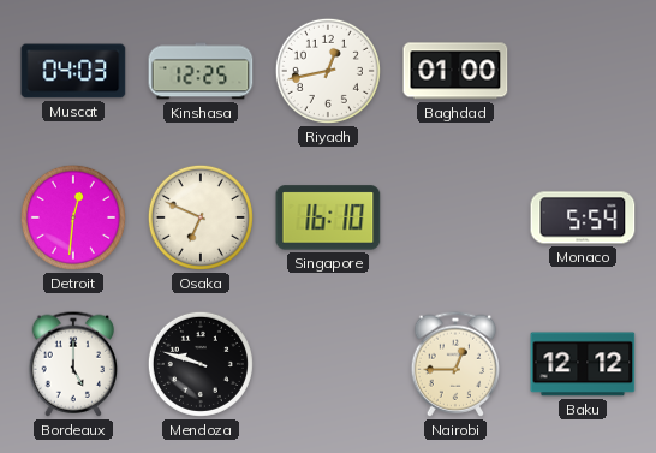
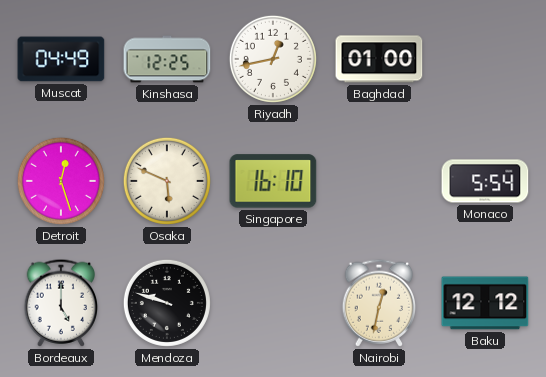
Muscat: 04:03 -> 04:49
Detroit: 12:31 -> 12:27
Osaka: 6:49 -> 5:49
Nairobi: 12:45 -> 12:32
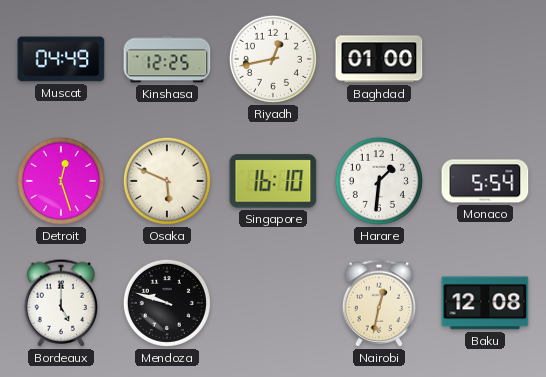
Harare: none -> 1:31
Baku: 12:12 -> 12:08
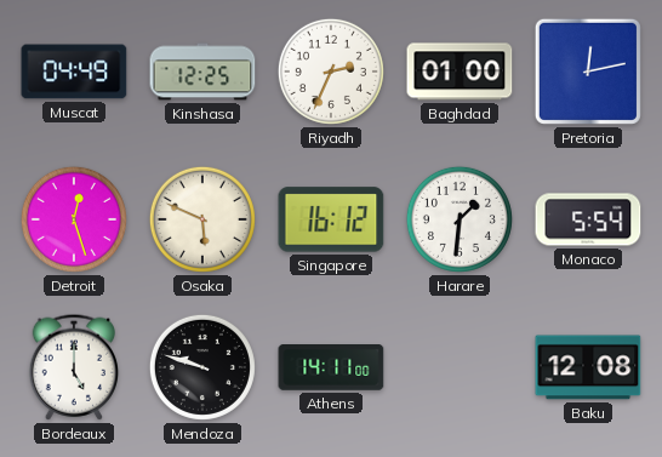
Riyadh: 12:43 -> 2:34
Pretoria: none -> 12:13
Singapore: 16:10 -> 16:12
Athens: none -> 14:11
Nairobi: 12:32 -> none
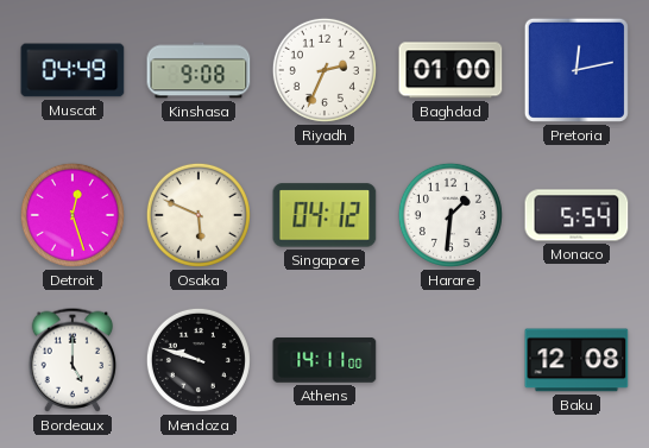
Kinshasa: 12:25 -> 9:08
Singapore: 16:12 -> 04:12
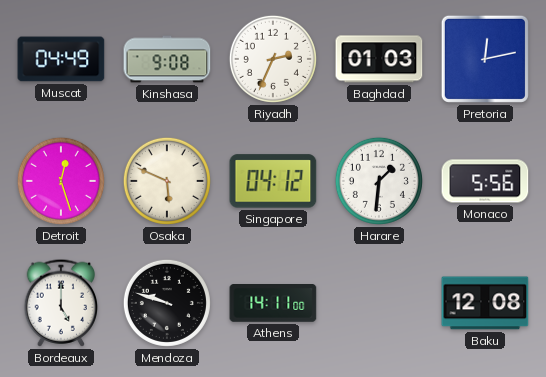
Baghdad: 01:00 -> 01:03
Monaco: 5:54 -> 5:56
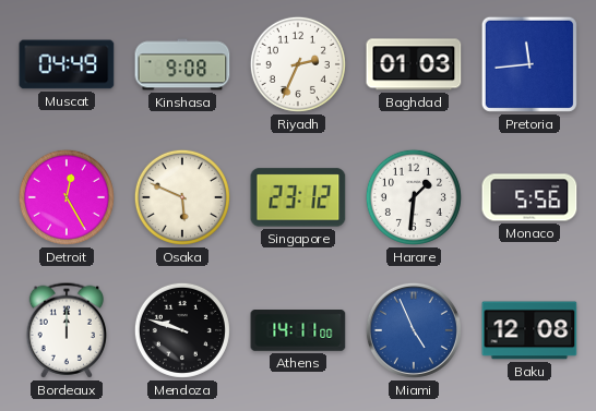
Pretoria: 12:13 -> 11:44
Detroit: 12:27 -> 12:25
Singapore: 04:12 -> 23:12
Bordeaux: 5:00 -> 12:00
Miami: none -> 4:56
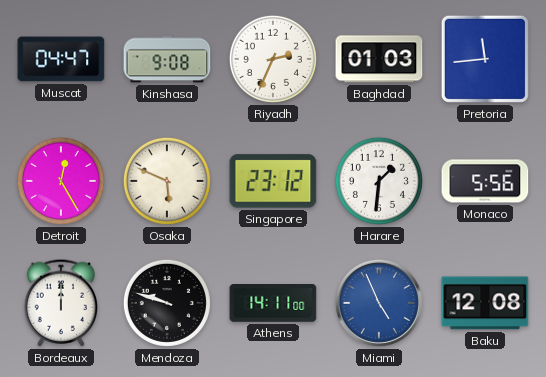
Muscat: 04:49 -> 04:47
